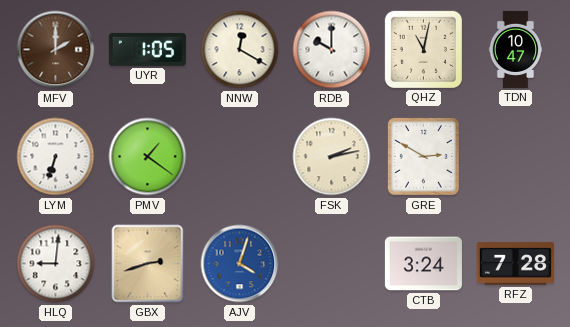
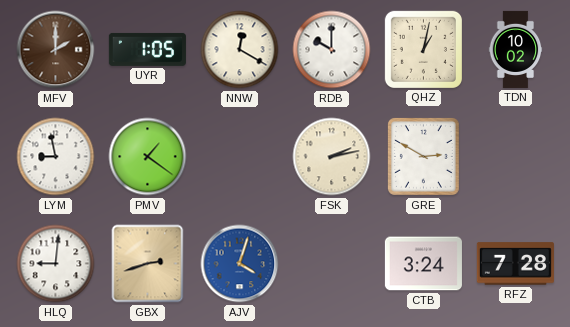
QHZ: 11:02 -> 1:02
TDN: 10:47 -> 10:02
LYM: 6:33 -> 8:58
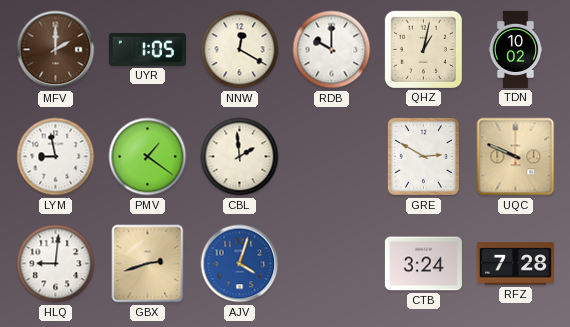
CBL: none -> 1:59
FSK: 2:13 -> none
UQC: none -> 9:49
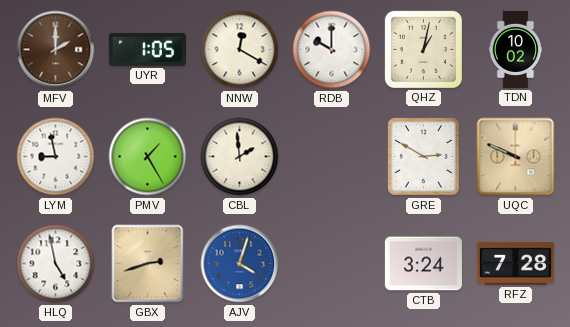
PMV: 1:21 -> 1:25
HLQ: 9:01 -> 4:58
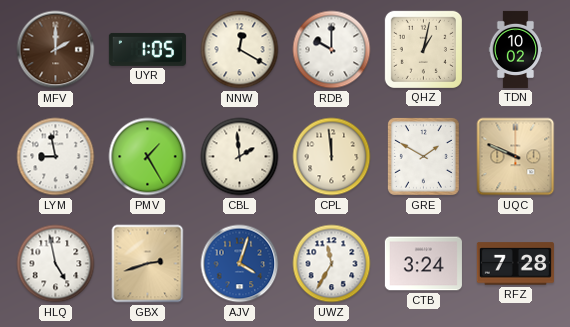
CPL: none -> 11:59
GRE: 2:50 -> 1:50
UWZ: none -> 11:35
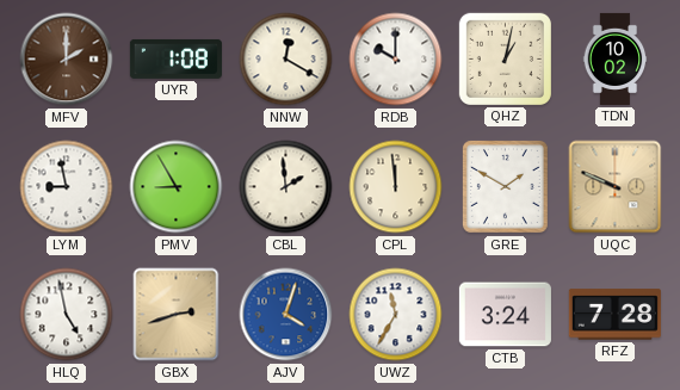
UYR: 1:05 -> 1:08
PMV: 1:25 -> 8:55
